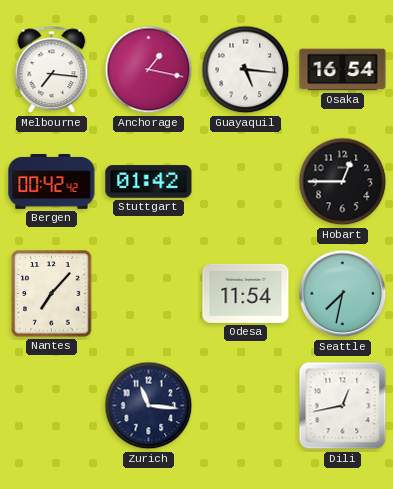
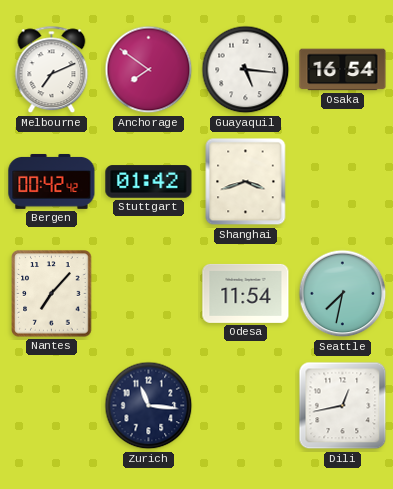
Melbourne: 7:16 -> 7:11
Anchorage: 1:17 -> 7:51
Shanghai: none -> 3:42
Hobart: 12:45 -> none
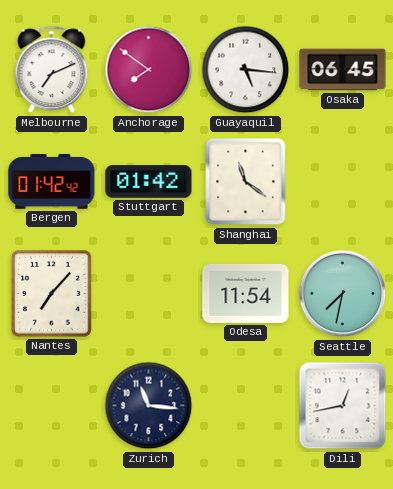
Osaka: 16:54 -> 06:45
Bergen: 00:42 -> 01:42
Shanghai: 3:42 -> 11:21
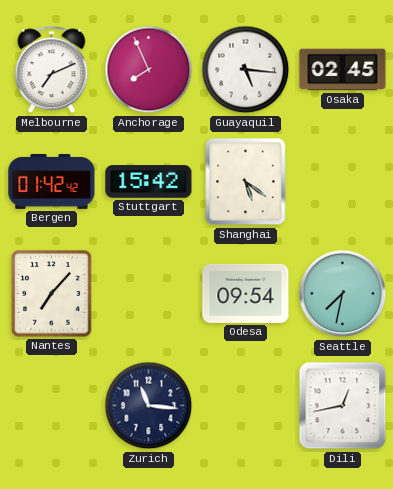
Anchorage: 7:51 -> 7:56
Osaka: 06:45 -> 02:45
Stuttgart: 01:42 -> 15:42
Shanghai: 11:21 -> 5:21
Odesa: 11:54 -> 09:54
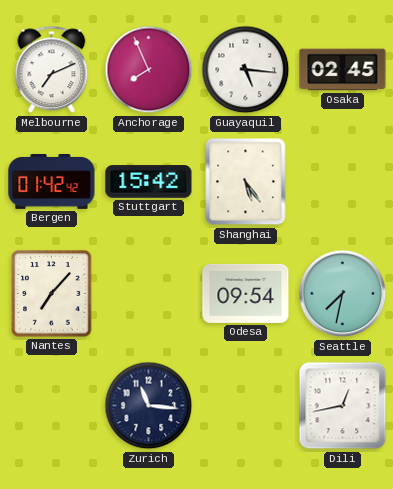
Shanghai: 5:21 -> 5:24
